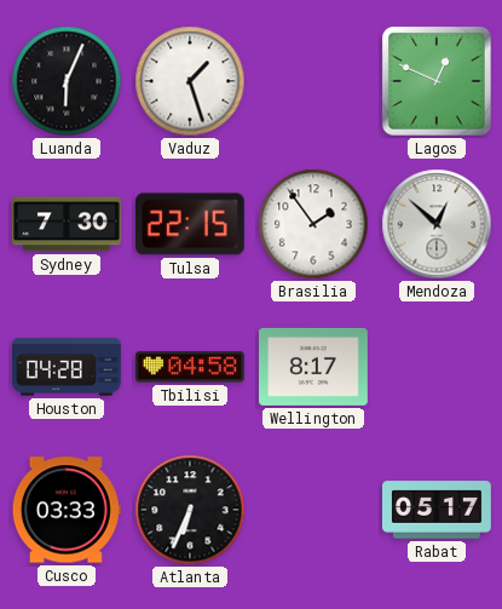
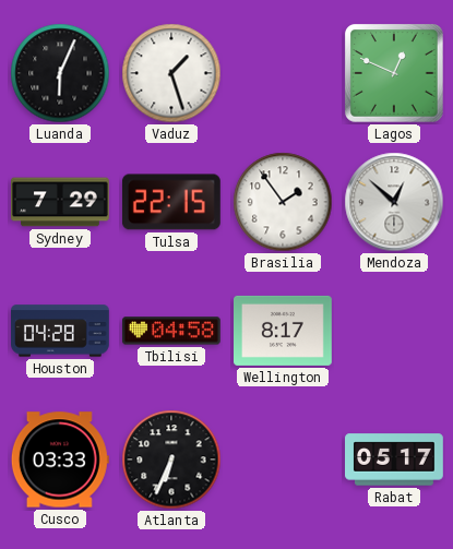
Sydney: 7:30 -> 7:29
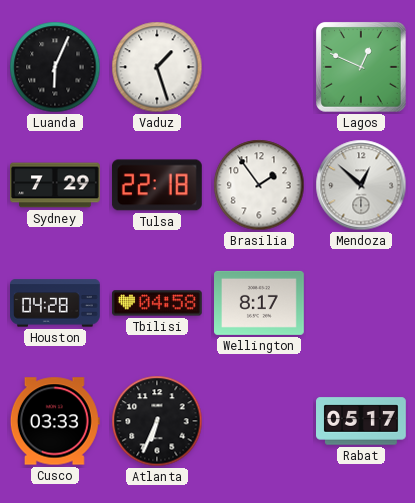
Tulsa: 22:15 -> 22:18
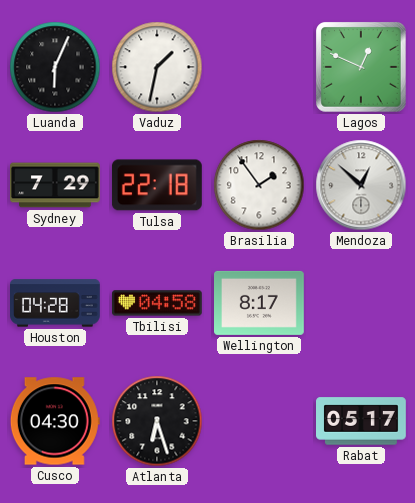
Vaduz: 1:27 -> 1:32
Cusco: 03:33 -> 04:30
Atlanta: 6:34 -> 6:27
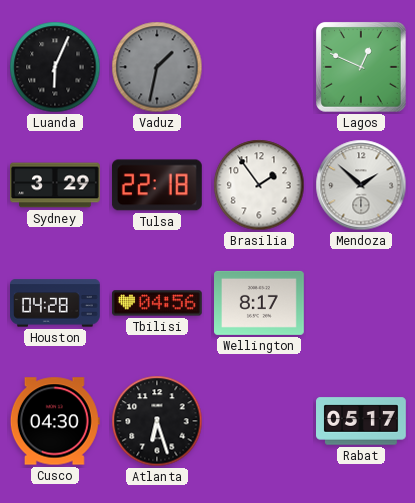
Vaduz dial: white -> grey
Sydney: 7:29 -> 3:29
Mendoza: 12:52 -> 1:52
Tbilisi: 04:58 -> 04:56
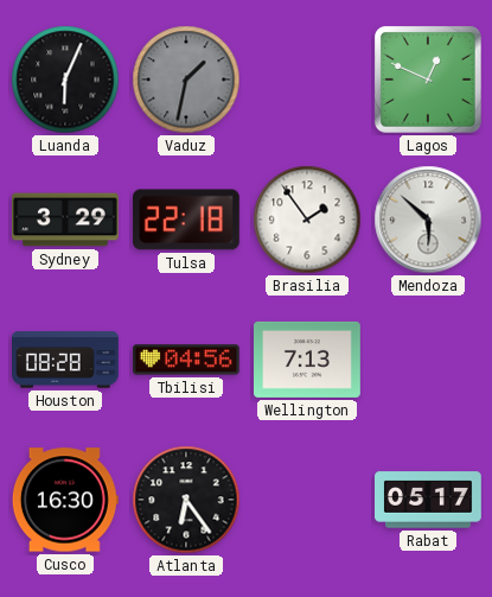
Mendoza: 1:52 -> 5:52
Houston: 04:28 -> 08:28
Wellington: 8:17 -> 7:13
Cusco: 04:30 -> 16:30
Atlanta: 6:27 -> 6:24
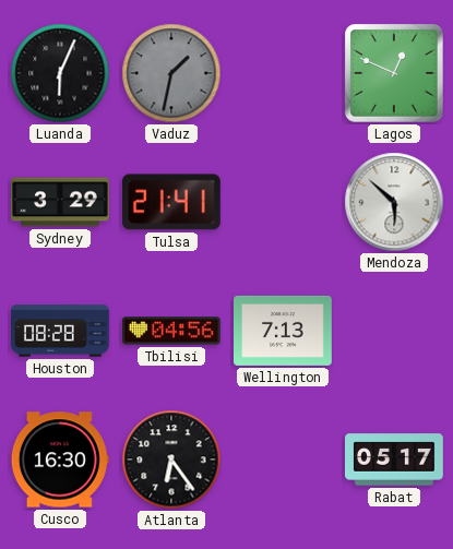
Tulsa: 22:18 -> 21:41
Brasilia: 1:54 -> none
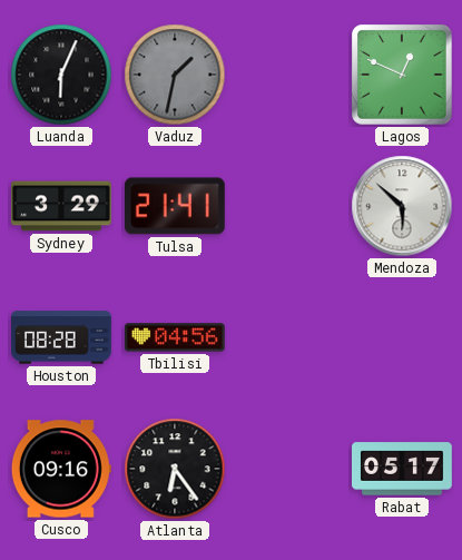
Wellington: 7:13 -> none
Cusco: 16:30 -> 09:16
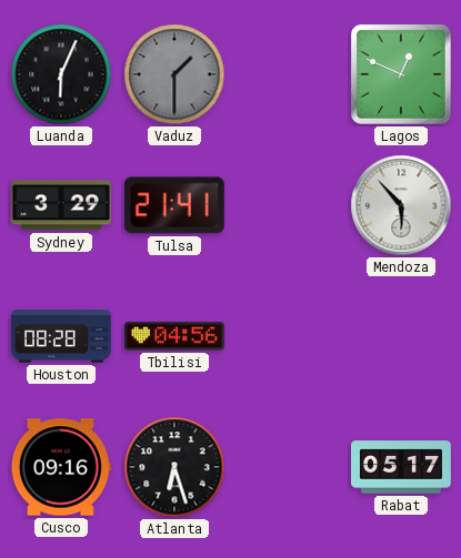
Vaduz: 1:32 -> 1:30
Mendoza: 5:52 -> 5:53
Atlanta: 6:24 -> 6:27
